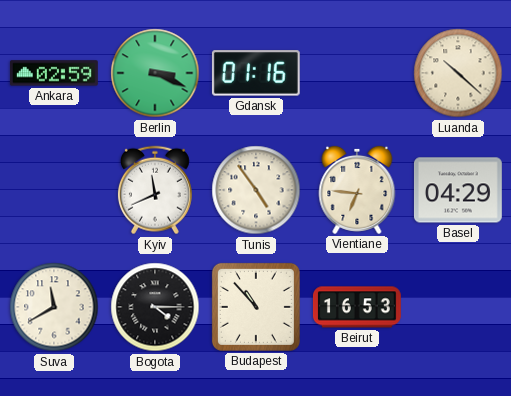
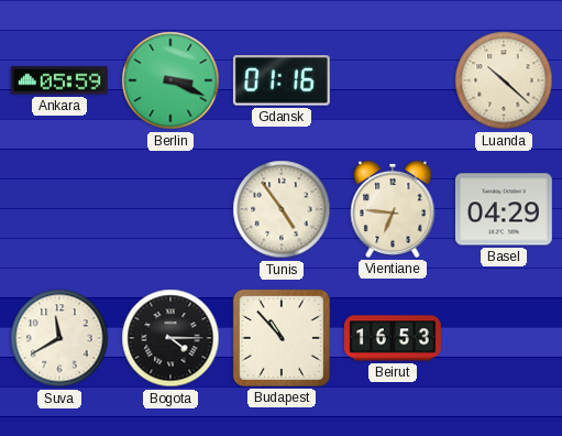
Ankara: 02:59 -> 05:59
Kyiv: 11:41 -> none
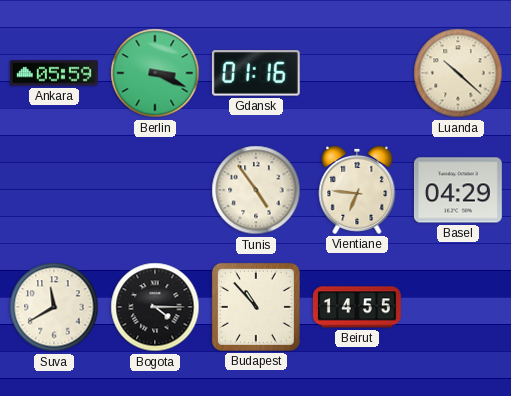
Beirut: 16:53 -> 14:55
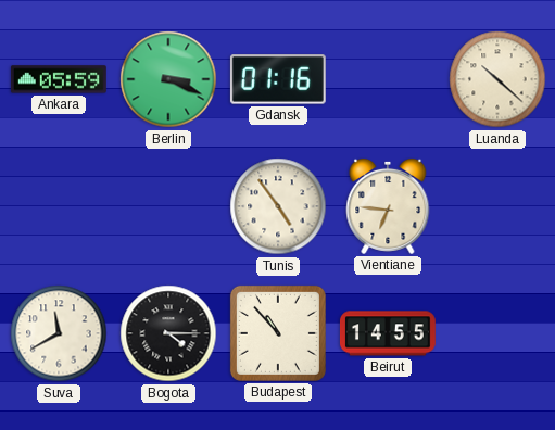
Basel: 04:29 -> none
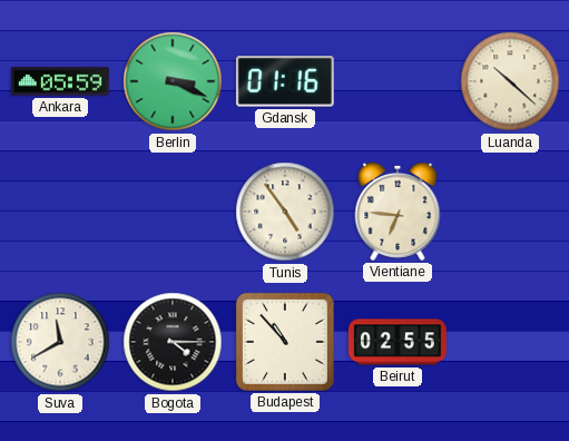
Beirut: 14:55 -> 02:55
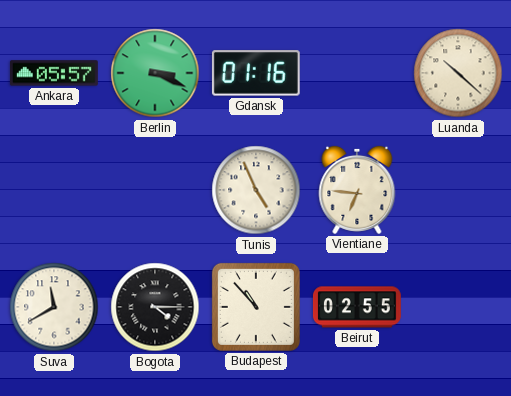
Ankara: 05:59 -> 05:57
Tunis: 4:54 -> 4:56
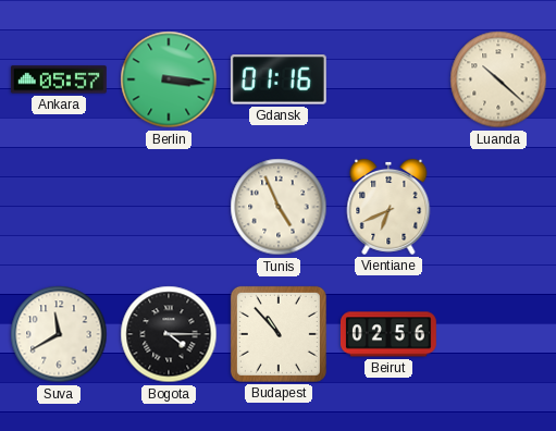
Berlin: 3:19 -> 3:16
Vientiane: 6:46 -> 6:41
Beirut: 02:55 -> 02:56
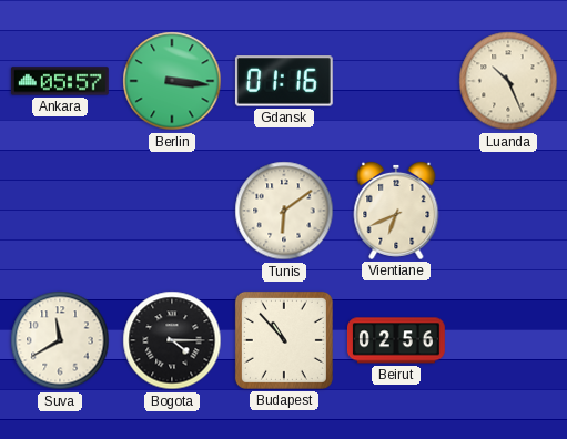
Luanda: 10:22 -> 10:26
Tunis: 4:56 -> 6:09
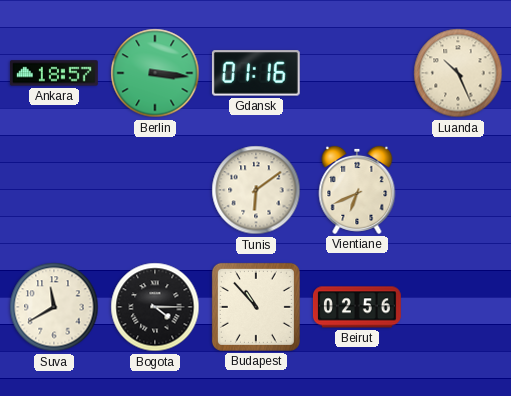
Ankara: 05:57 -> 18:57
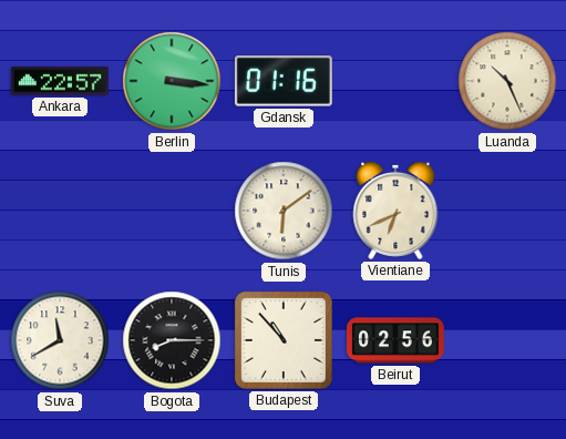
Ankara: 18:57 -> 22:57
Bogota: 4:15 -> 8:15
